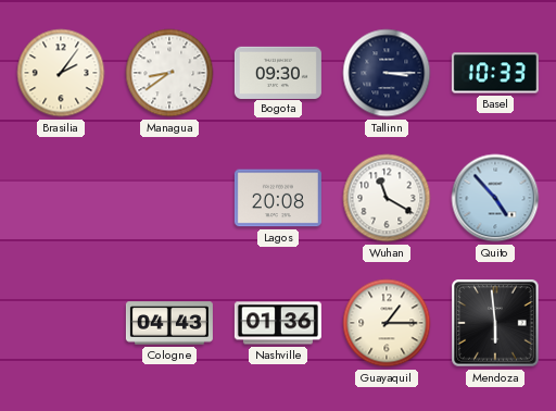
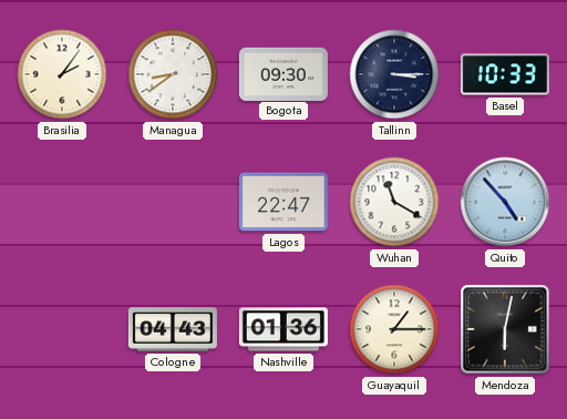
Lagos: 20:08 -> 22:47
Mendoza: 5:59 -> 6:02
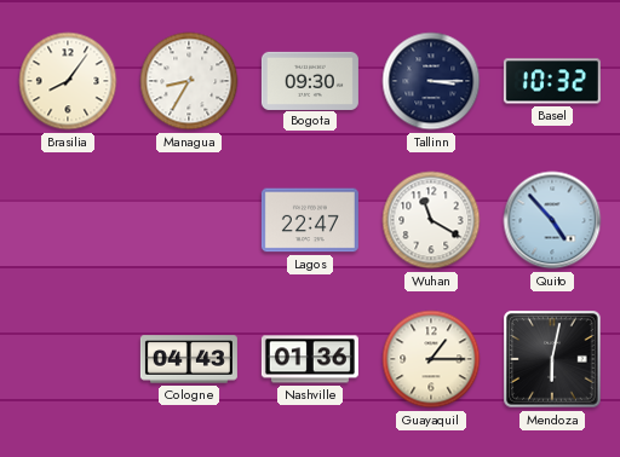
Brasilia: 2:06 -> 8:06
Managua: 8:39 -> 8:35
Basel: 10:33 -> 10:32
